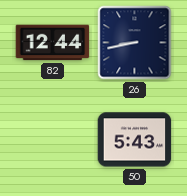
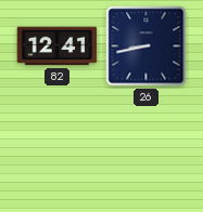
82: 12:44 -> 12:41
50: 5:43 -> none
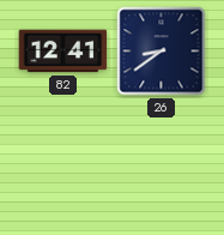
26: 8:43 -> 8:39
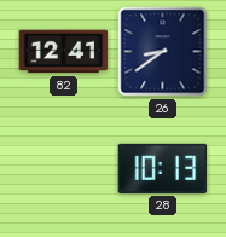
28: none -> 10:13
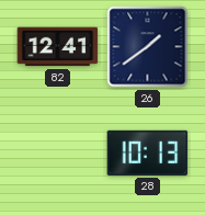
26: 8:39 -> 1:39
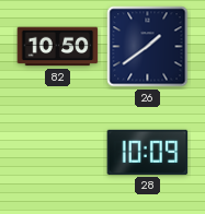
82: 12:41 -> 10:50
28: 10:13 -> 10:09
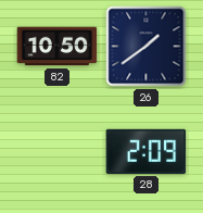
28: 10:09 -> 2:09
